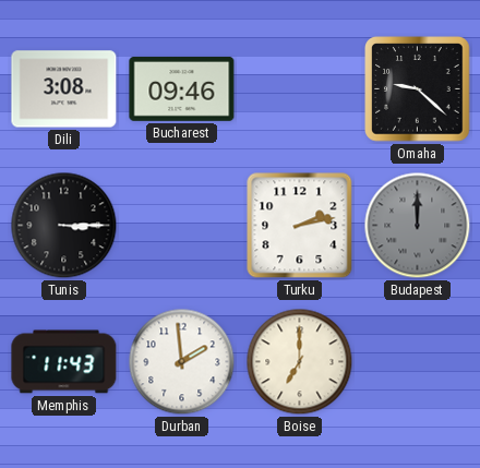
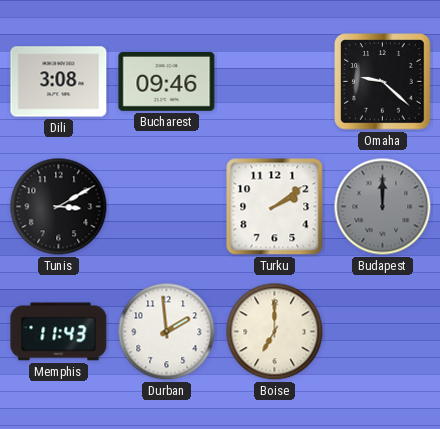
Tunis: 3:15 -> 3:10
Turku: 2:13 -> 2:09
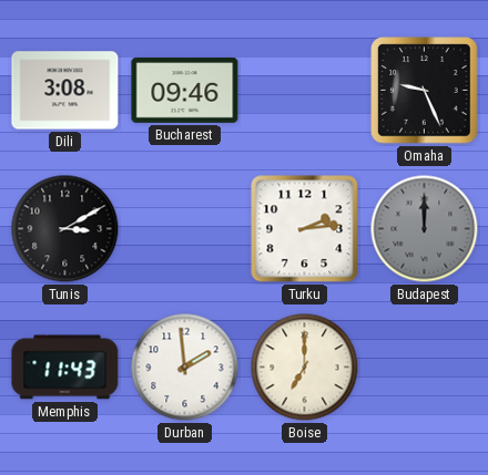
Omaha: 9:22 -> 9:26
Turku: 2:09 -> 2:14
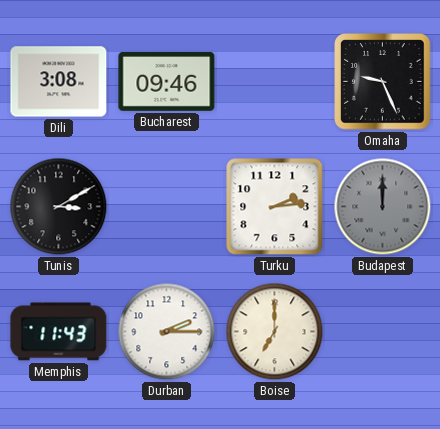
Durban: 1:59 -> 2:15
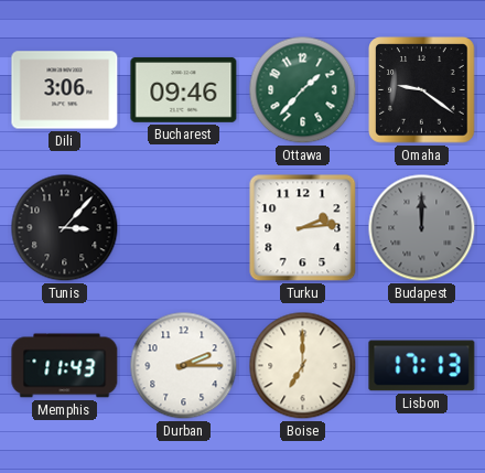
Dili: 3:08 -> 3:06
Ottawa: none -> 1:37
Omaha: 9:26 -> 9:21
Tunis: 3:10 -> 3:07
Lisbon: none -> 17:13
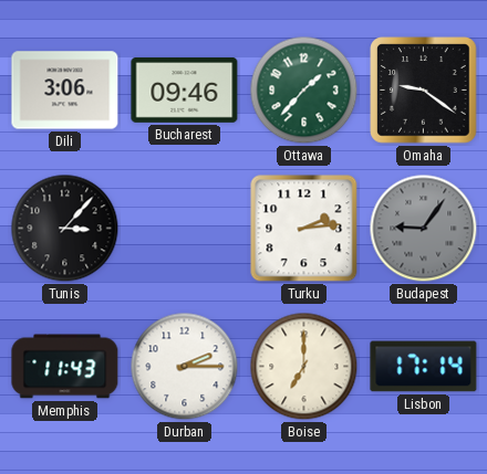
Budapest: 12:00 -> 9:06
Lisbon: 17:13 -> 17:14
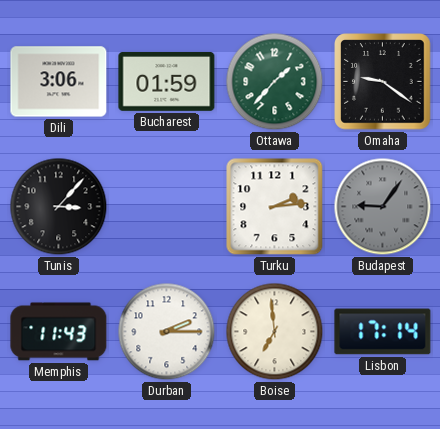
Bucharest: 09:46 -> 01:59
Boise: 7:00 -> 6:59
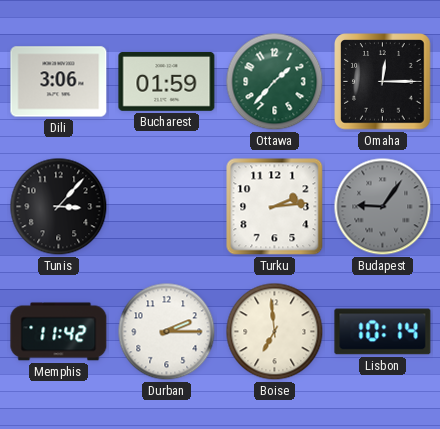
Omaha: 9:21 -> 12:15
Memphis: 11:43 -> 11:42
Lisbon: 17:14 -> 10:14
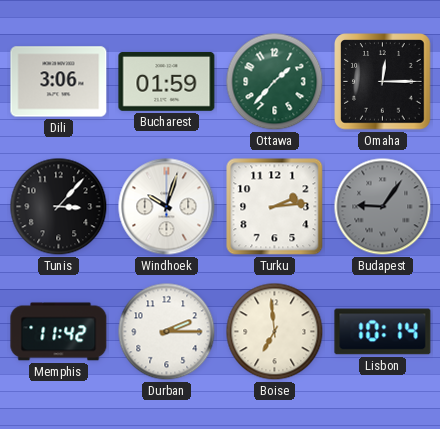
Windhoek: none -> 10:03
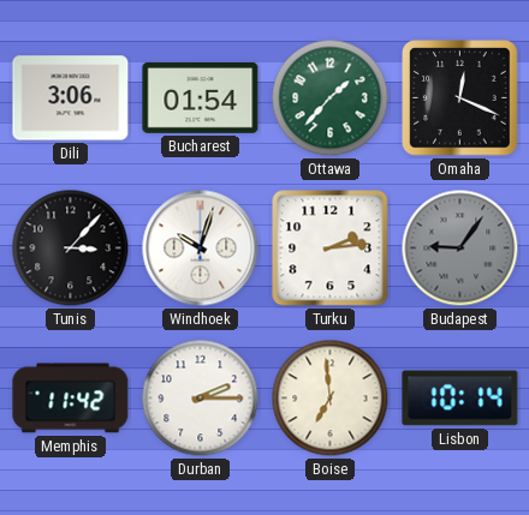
Bucharest: 01:59 -> 01:54
Omaha: 12:15 -> 12:19
